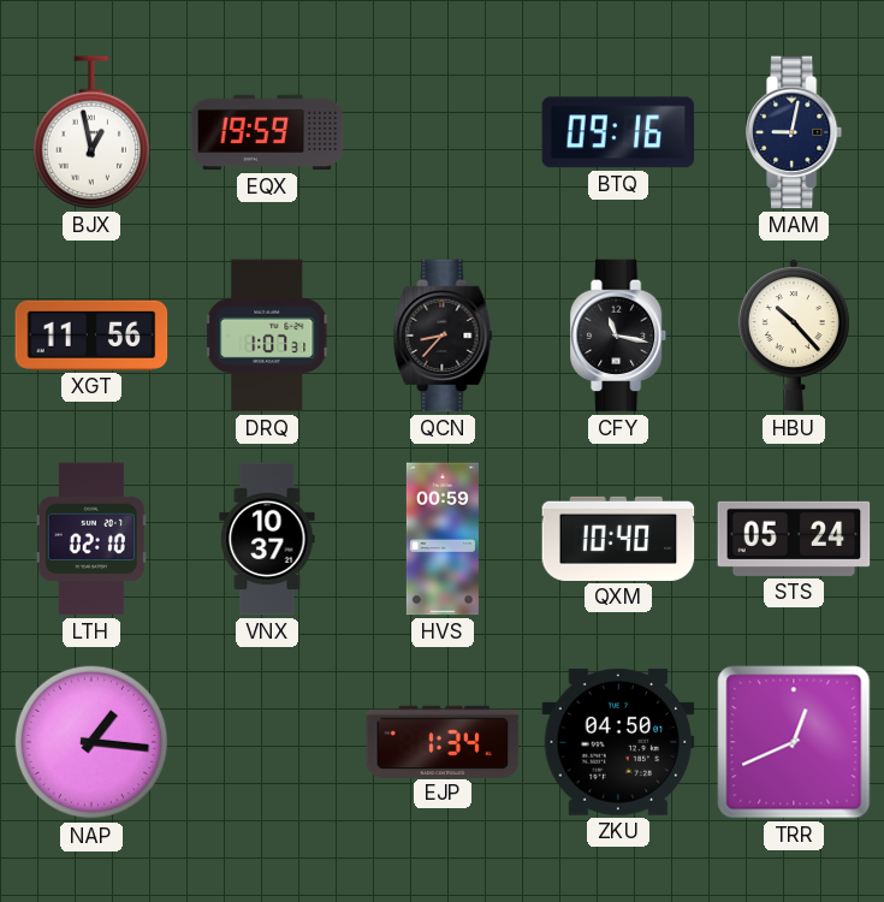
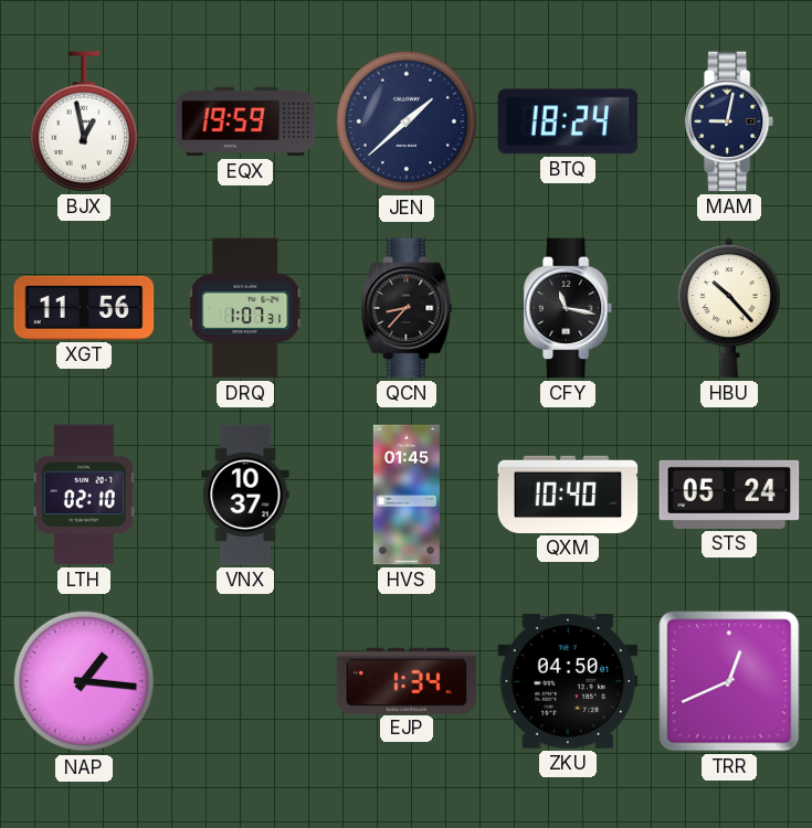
JEN: none -> 1:38
BTQ: 09:16 -> 18:24
HVS: 00:59 -> 01:45
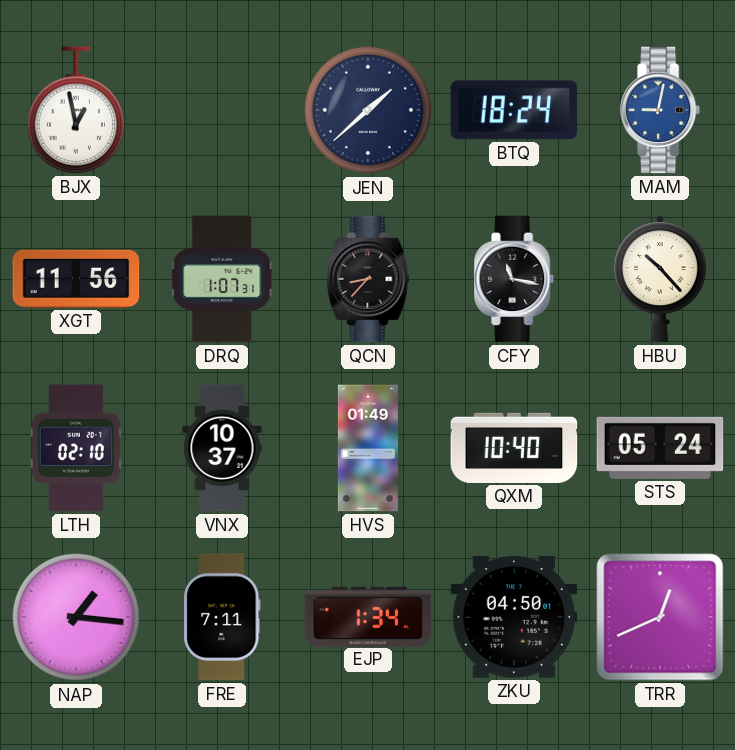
EQX: 19:59 -> none
MAM dial: navy -> blue
HVS: 01:45 -> 01:49
FRE: none -> 7:11
